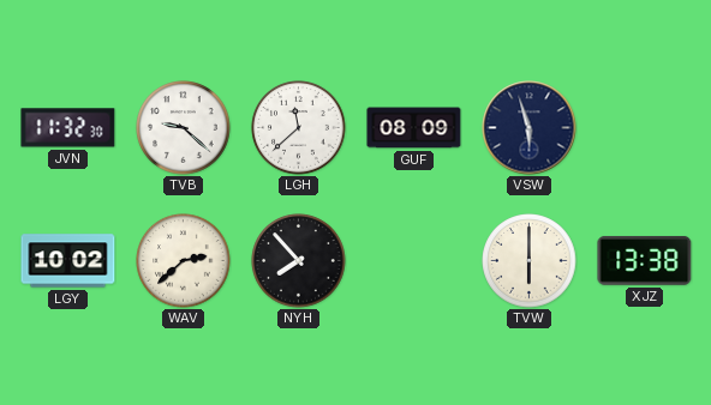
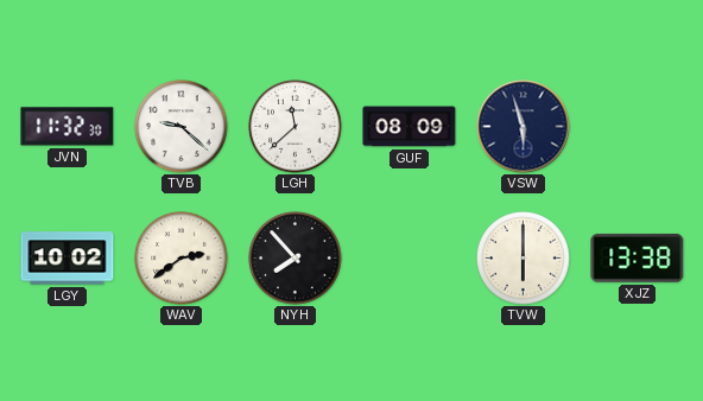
WAV: 2:38 -> 2:39
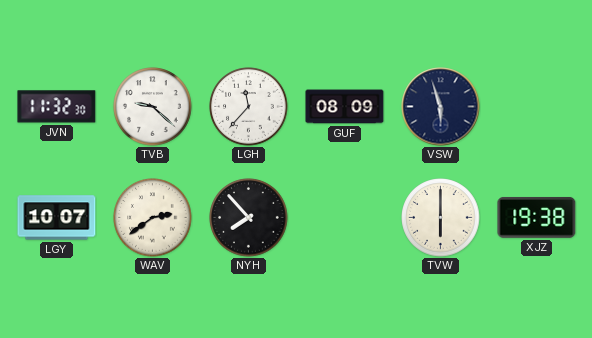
LGH: 11:38 -> 11:37
LGY: 10:02 -> 10:07
XJZ: 13:38 -> 19:38
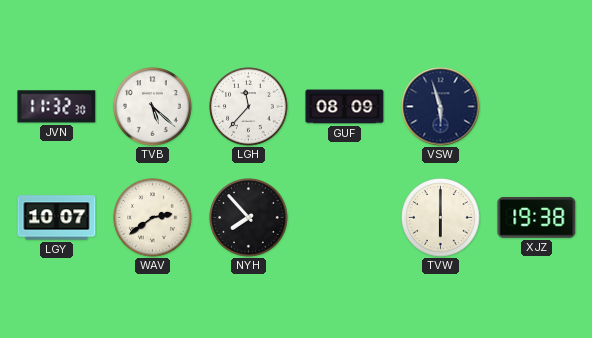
TVB: 9:22 -> 5:22
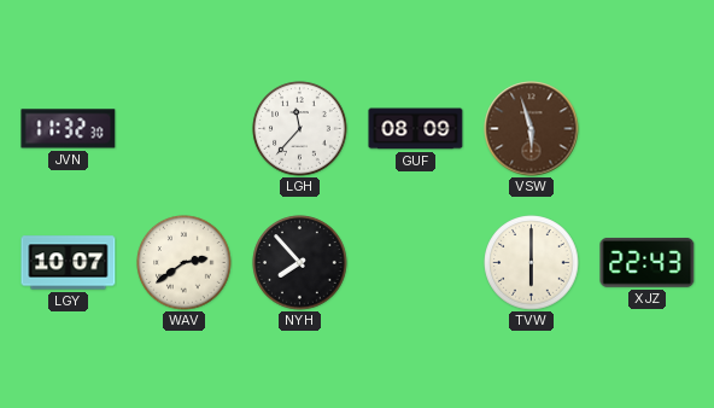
TVB: 5:22 -> none
VSW dial: navy -> brown
XJZ: 19:38 -> 22:43
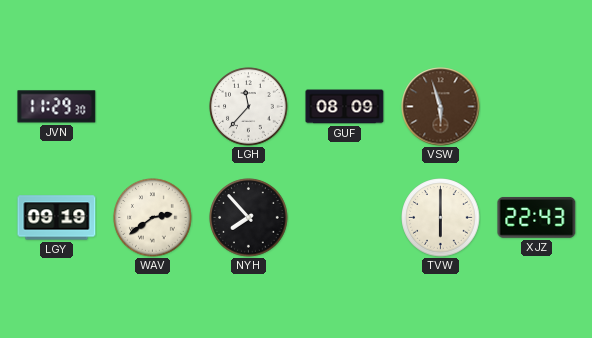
JVN: 11:32 -> 11:29
LGY: 10:07 -> 09:19
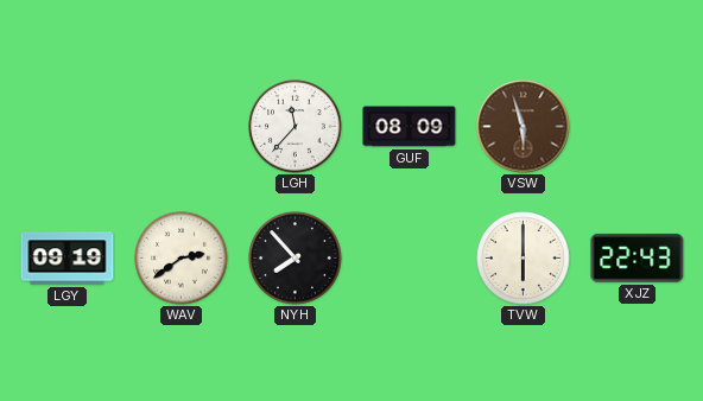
JVN: 11:29 -> none
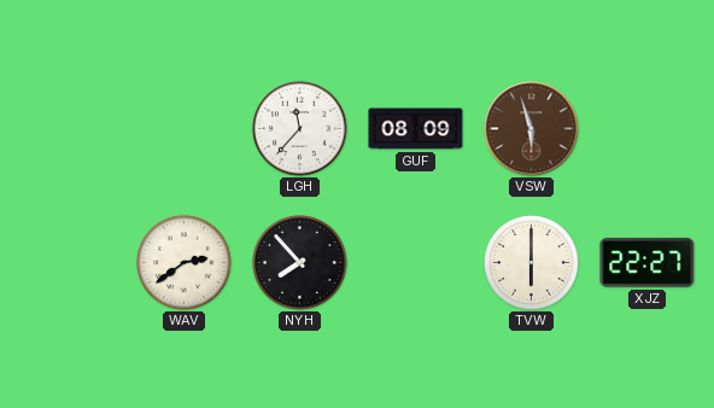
LGY: 09:19 -> none
XJZ: 22:43 -> 22:27
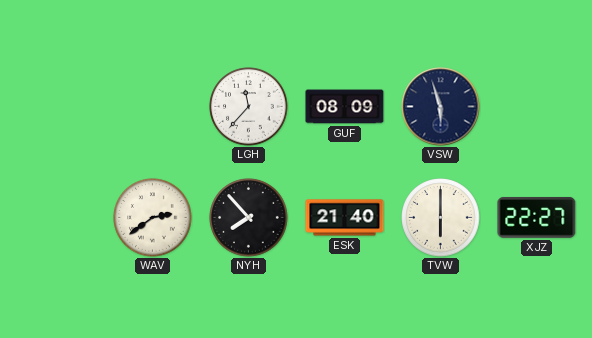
VSW dial: brown -> navy
ESK: none -> 21:40
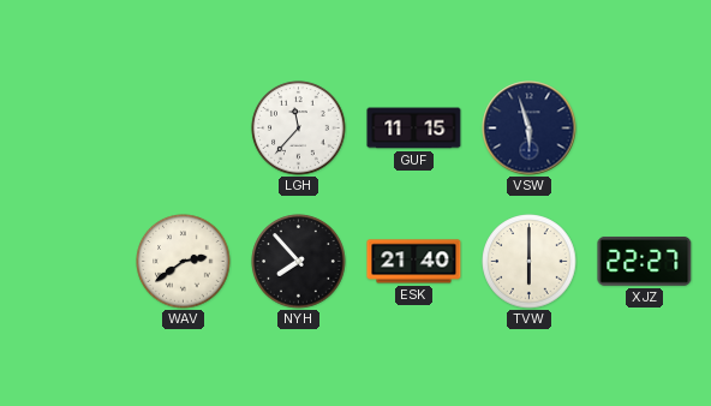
GUF: 08:09 -> 11:15
